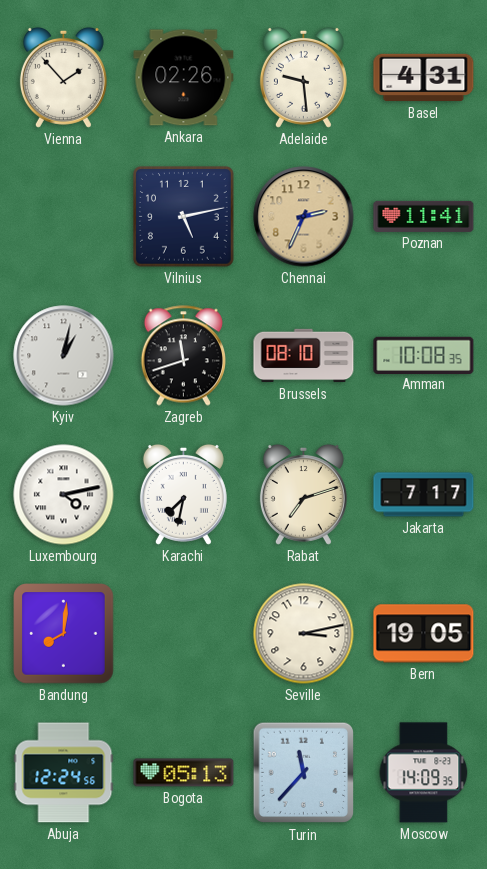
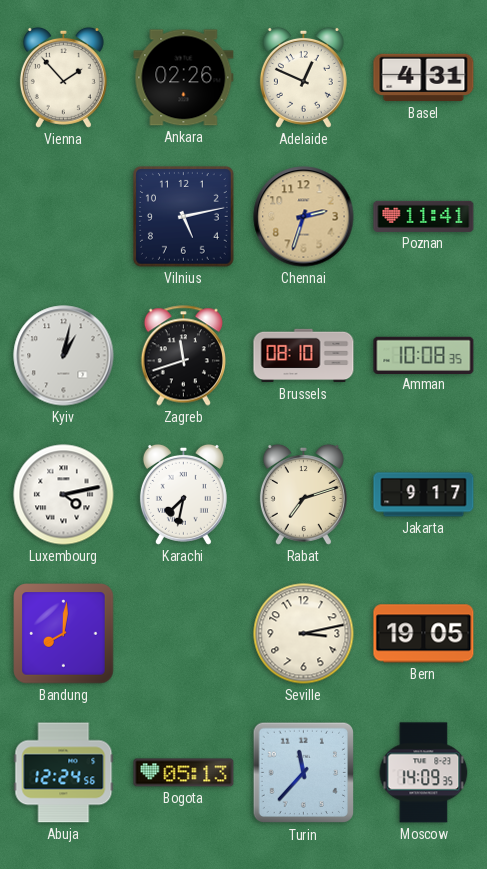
Adelaide: 9:29 -> 12:49
Chennai: 2:34 -> 2:33
Jakarta: 7:17 -> 9:17
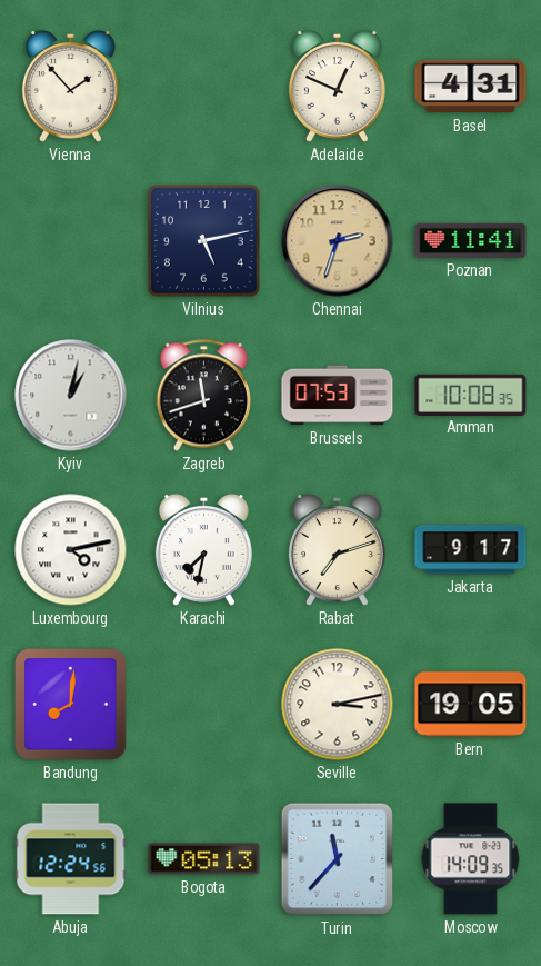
Ankara: 02:26 -> none
Brussels: 08:10 -> 07:53
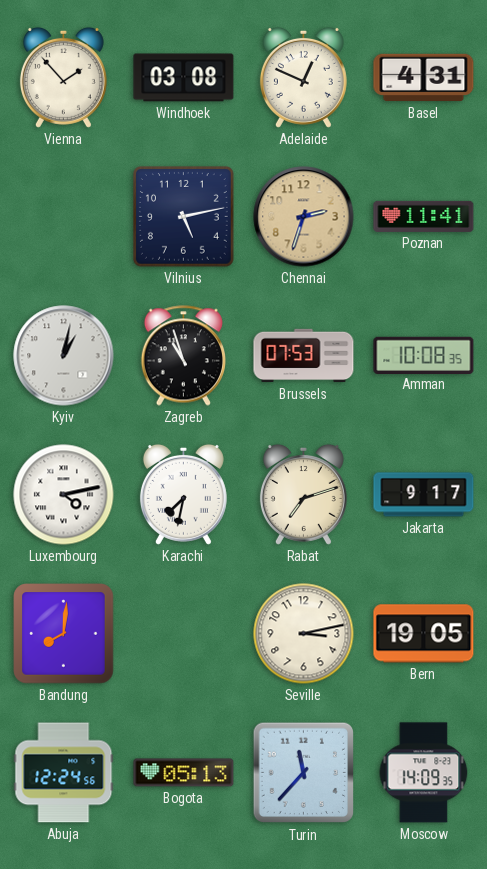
Windhoek: none -> 03:08
Zagreb: 11:42 -> 10:57
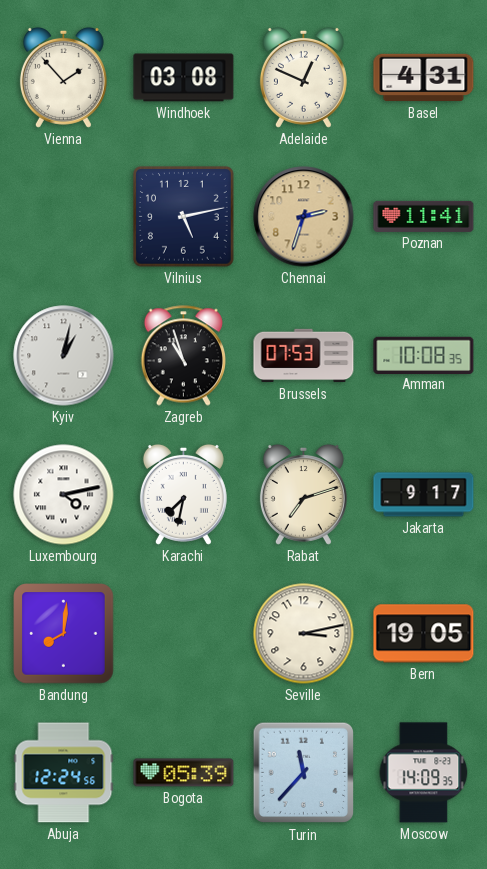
Bogota: 05:13 -> 05:39
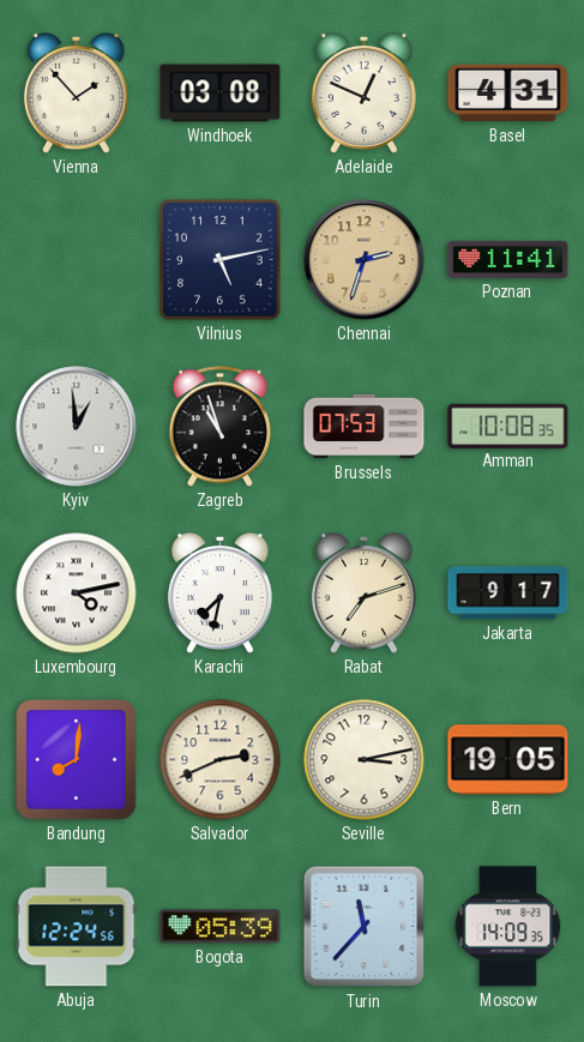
Kyiv: 1:02 -> 12:59
Salvador: none -> 2:41
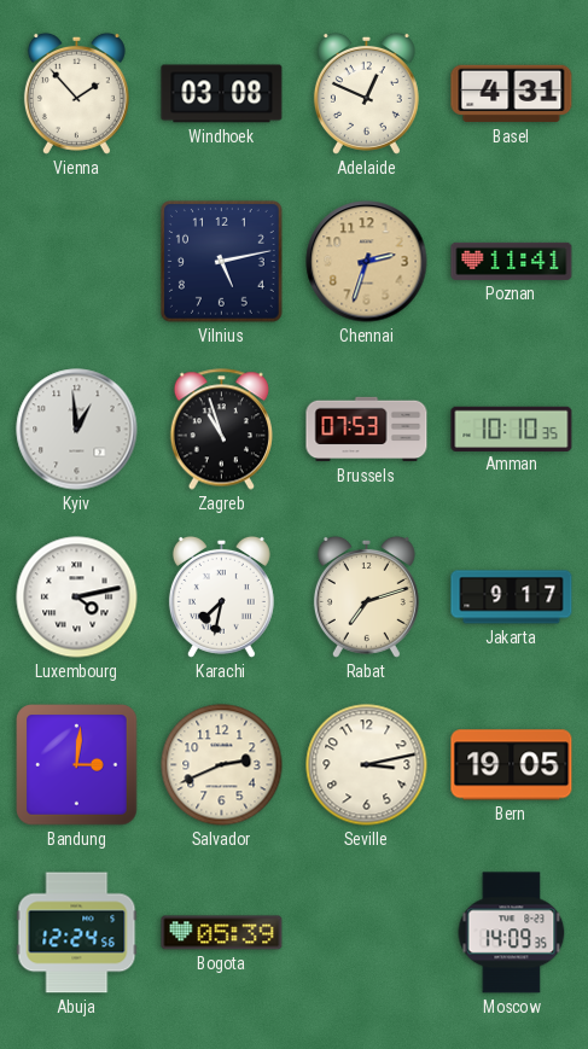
Amman: 10:08 -> 10:10
Bandung: 8:01 -> 3:01
Turin: 11:37 -> none
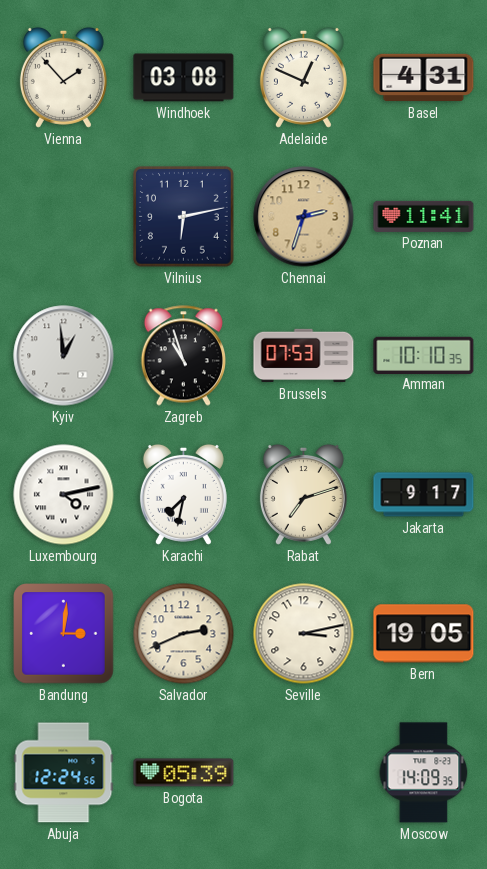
Vilnius: 5:13 -> 6:13
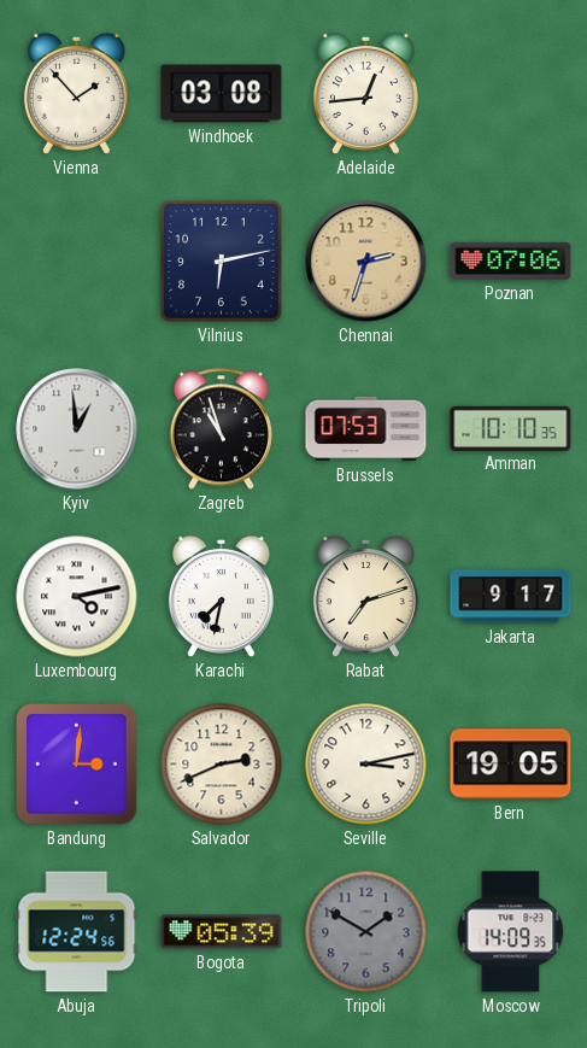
Adelaide: 12:49 -> 12:44
Basel: 4:31 -> none
Poznan: 11:41 -> 07:06
Tripoli: none -> 1:50
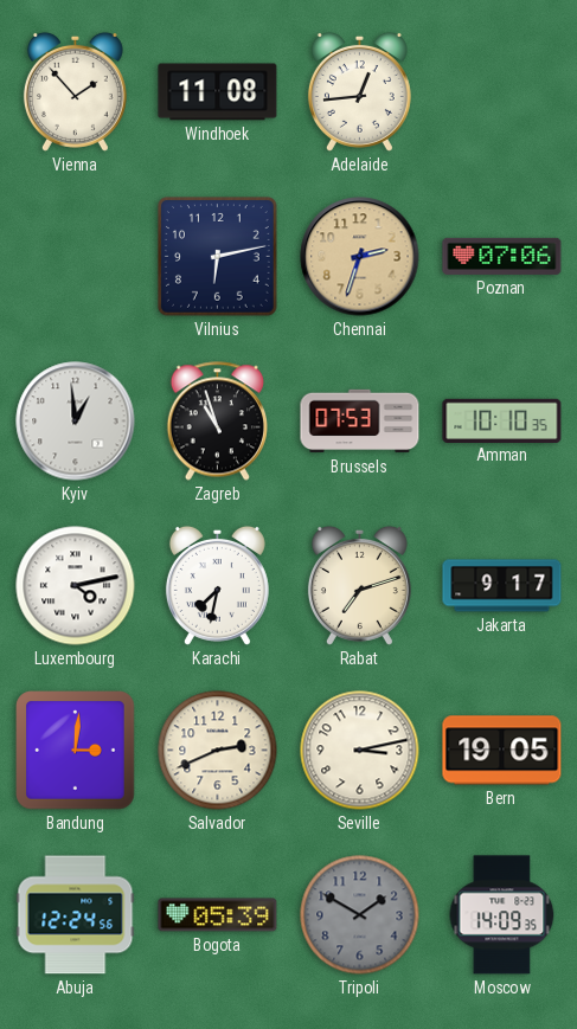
Windhoek: 03:08 -> 11:08
